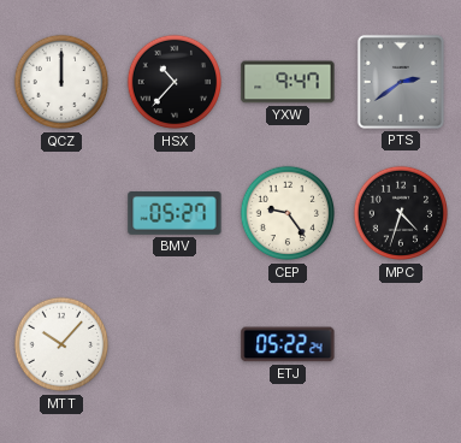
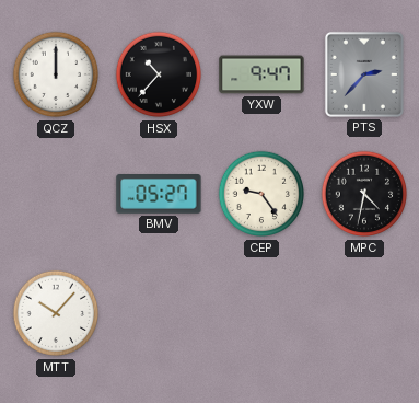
PTS: 2:39 -> 2:37
MPC: 4:33 -> 4:32
ETJ: 05:22 -> none
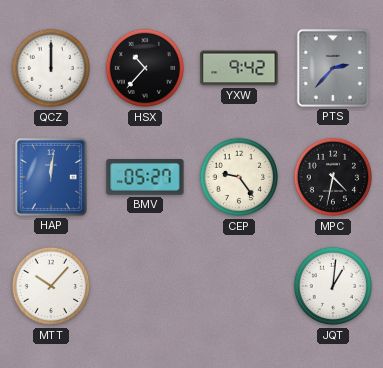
YXW: 9:47 -> 9:42
HAP: none -> 12:01
JQT: none -> 1:01
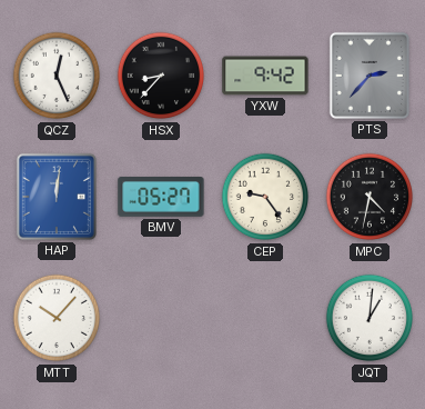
QCZ: 12:00 -> 12:26
HSX: 10:37 -> 8:37
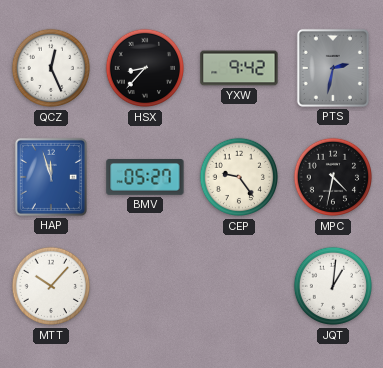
PTS: 2:37 -> 2:32
HAP: 12:01 -> 11:57
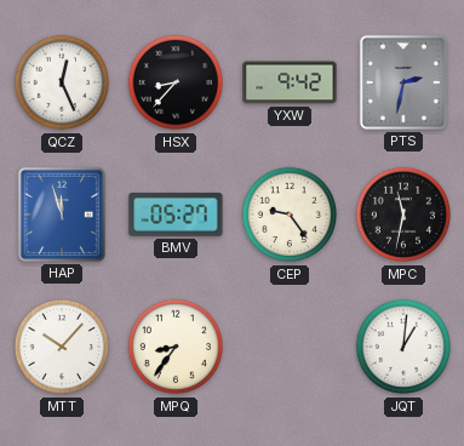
MPC: 4:32 -> 11:32
MPQ: none -> 8:36
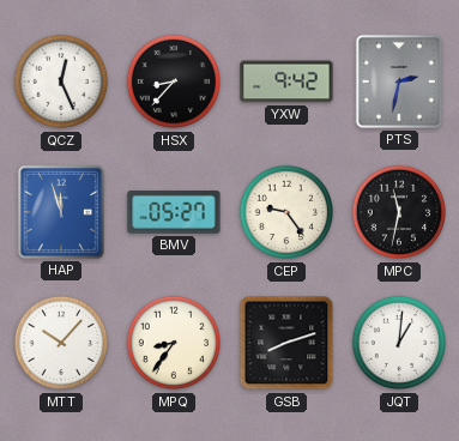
GSB: none -> 8:12
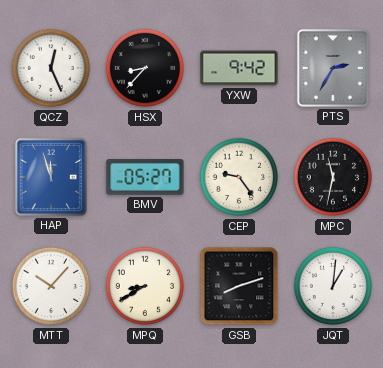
PTS: 2:32 -> 2:35
MPQ: 8:36 -> 8:40
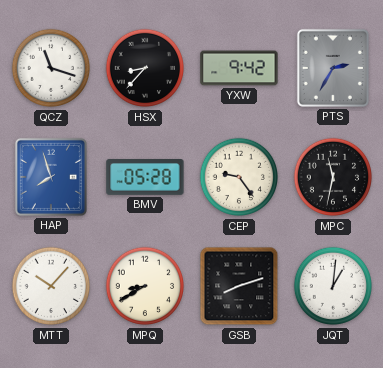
QCZ: 12:26 -> 11:18
HAP: 11:57 -> 7:57
BMV: 05:27 -> 05:28
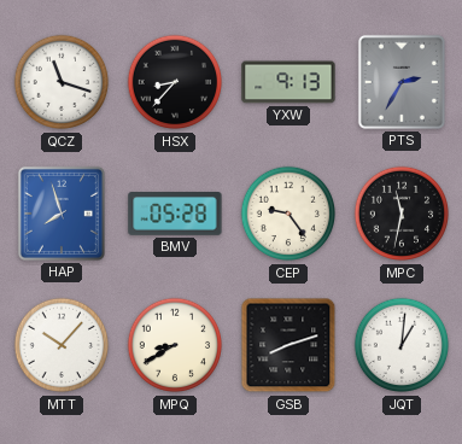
YXW: 9:42 -> 9:13
